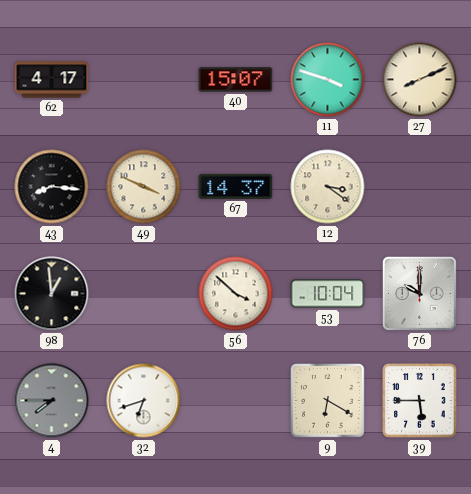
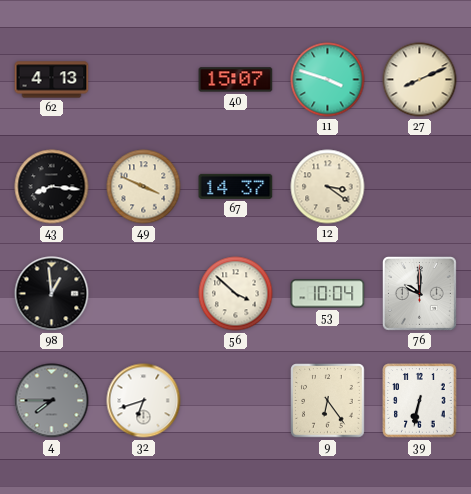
62: 4:17 -> 4:13
9: 6:20 -> 6:24
39: 5:45 -> 6:32
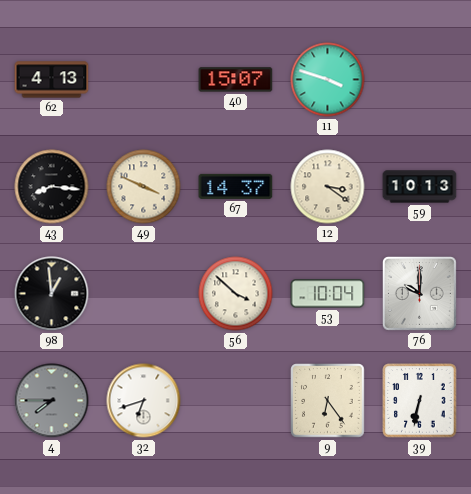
27: 8:11 -> none
59: none -> 10:13
